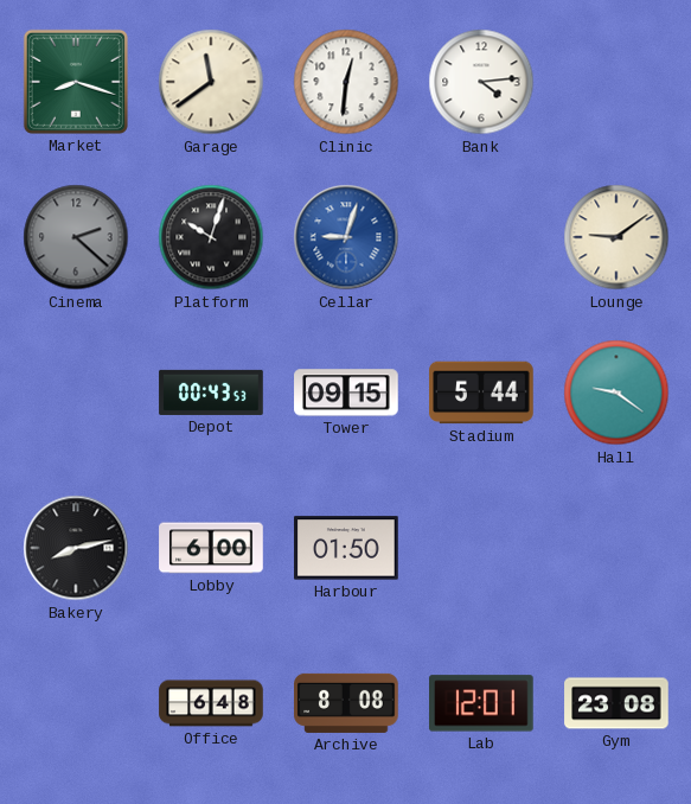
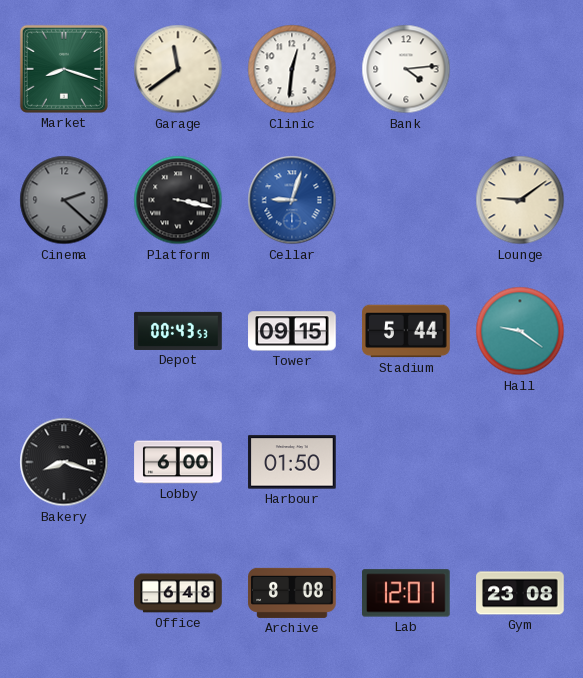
Platform: 10:03 -> 3:17
Bakery: 8:13 -> 8:18
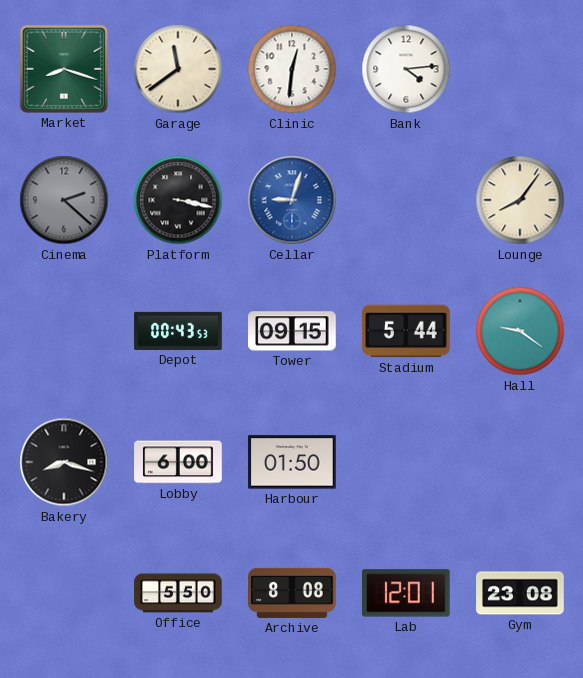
Lounge: 9:09 -> 8:06
Office: 6:48 -> 5:50
